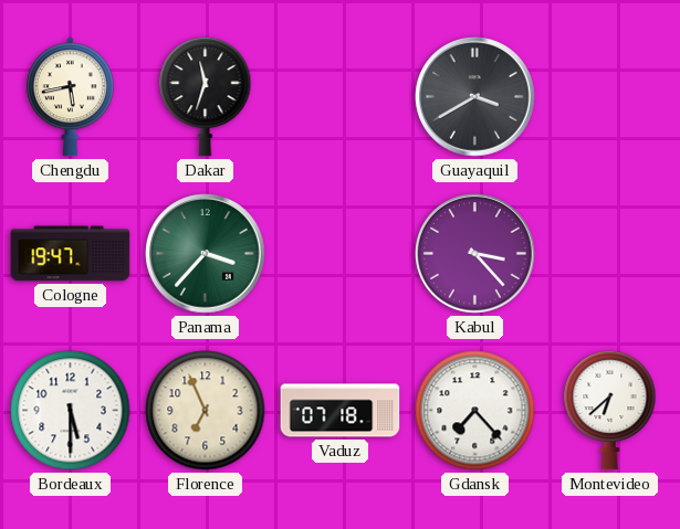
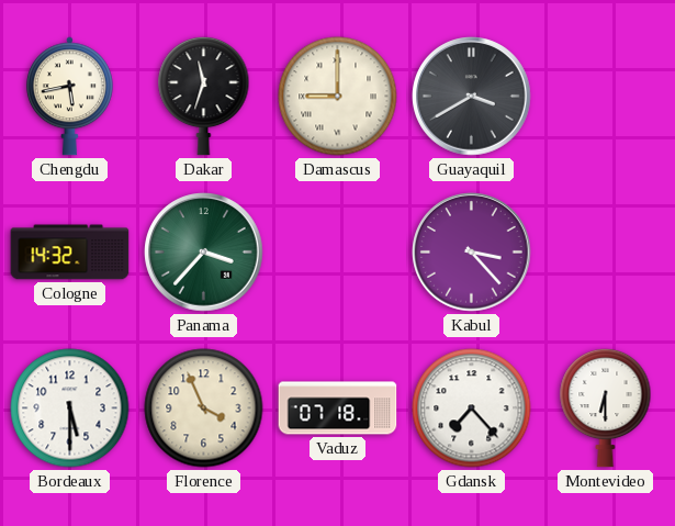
Damascus: none -> 9:00
Cologne: 19:47 -> 14:32
Florence: 6:56 -> 3:56
Montevideo: 6:38 -> 6:30
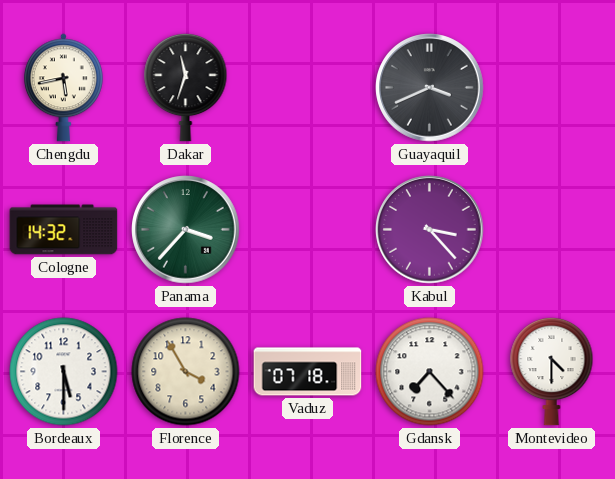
Damascus: 9:00 -> none
Guayaquil: 3:40 -> 3:41
Florence: 3:56 -> 3:55
Montevideo: 6:30 -> 4:30
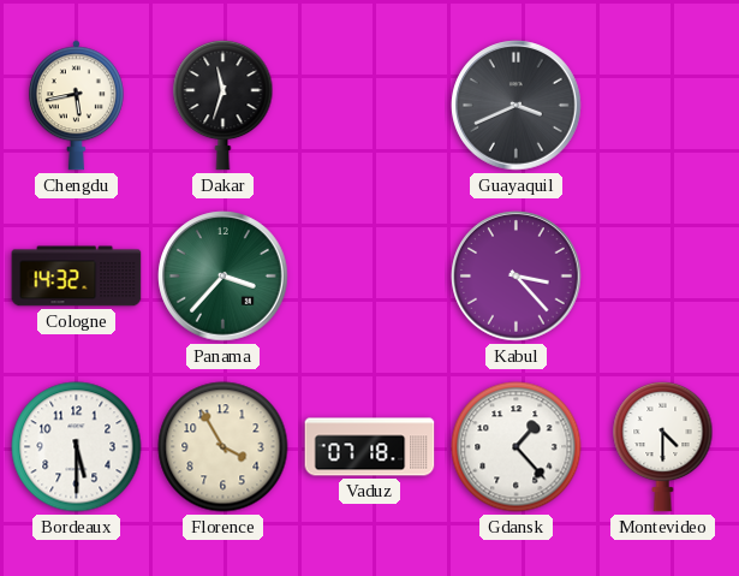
Gdansk: 7:23 -> 1:23
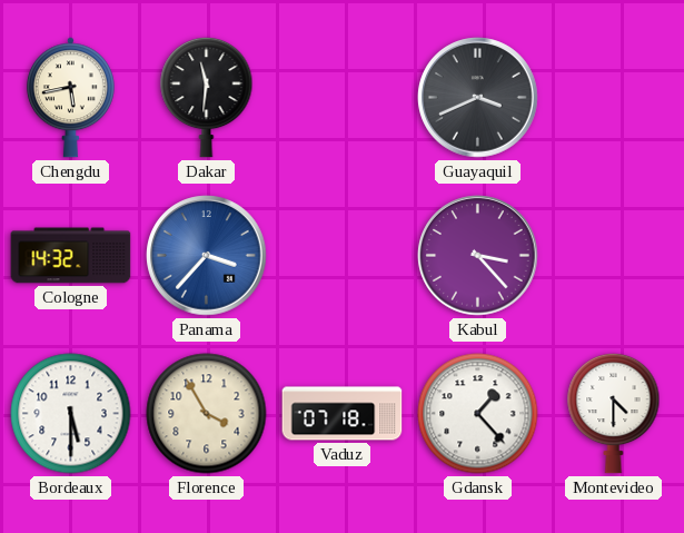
Dakar: 11:33 -> 11:31
Panama dial: green -> blue
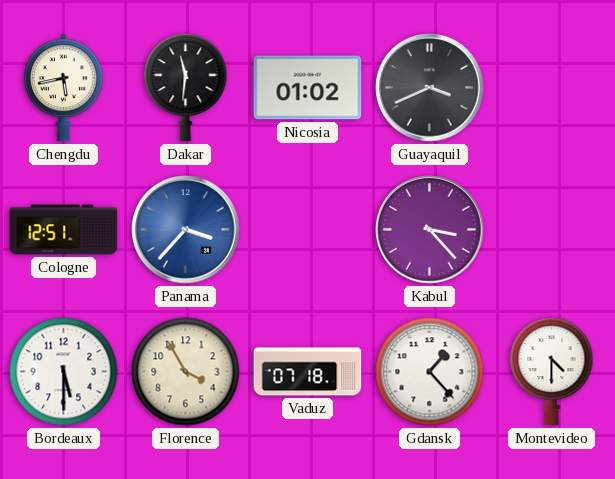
Nicosia: none -> 01:02
Cologne: 14:32 -> 12:51
